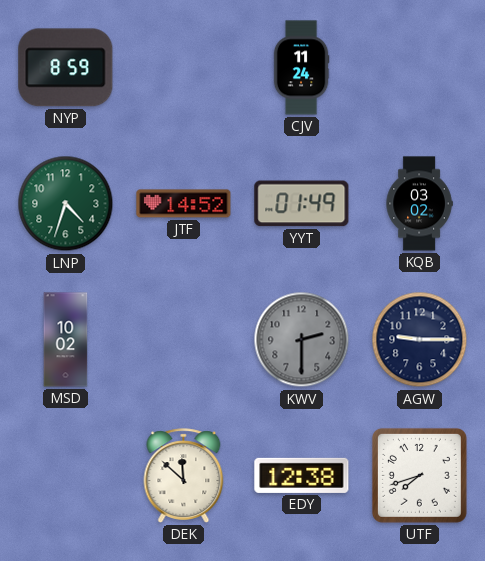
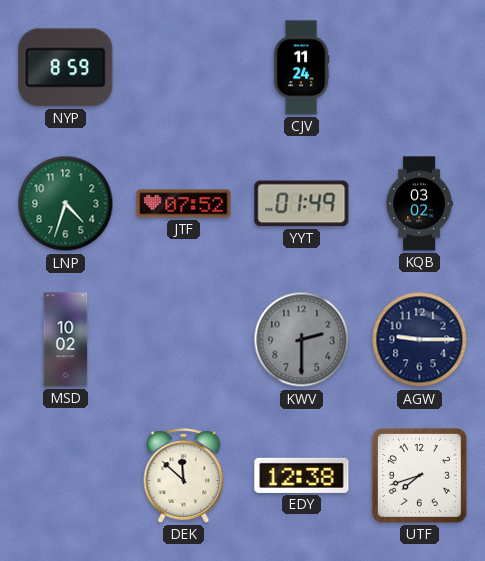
JTF: 14:52 -> 07:52
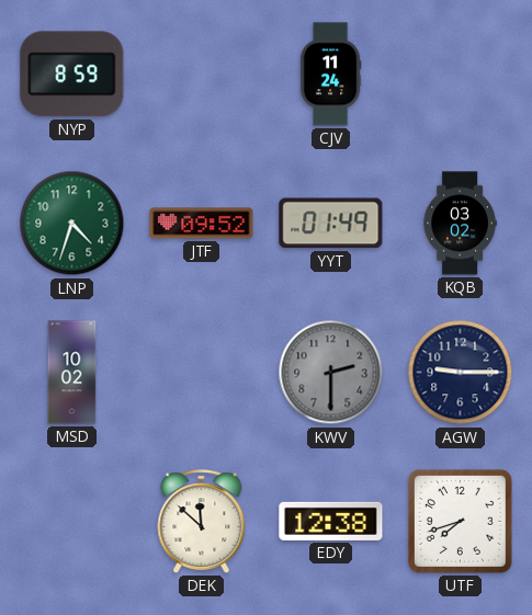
JTF: 07:52 -> 09:52
